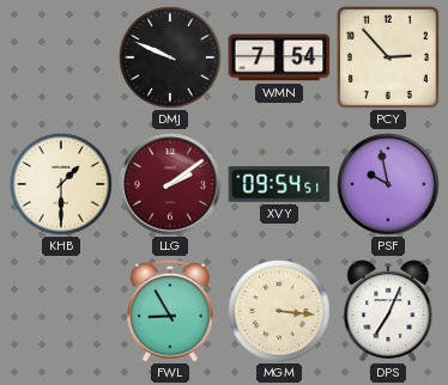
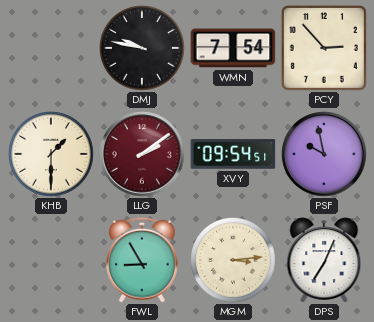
DMJ: 9:49 -> 9:47
MGM: 3:16 -> 3:14
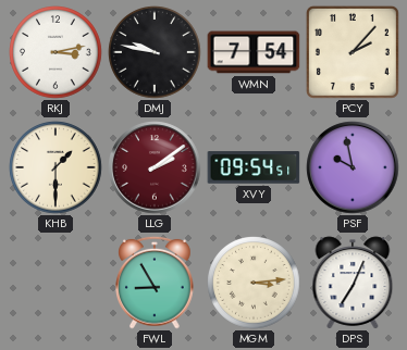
RKJ: none -> 3:13
PCY: 2:53 -> 2:07
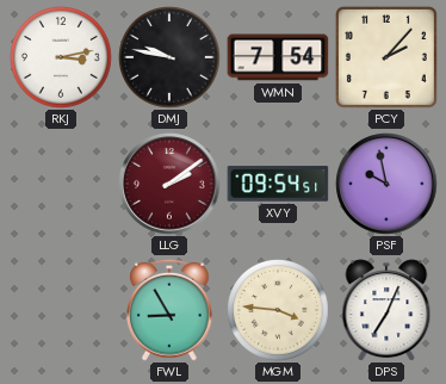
KHB: 1:30 -> none
MGM: 3:14 -> 3:46
